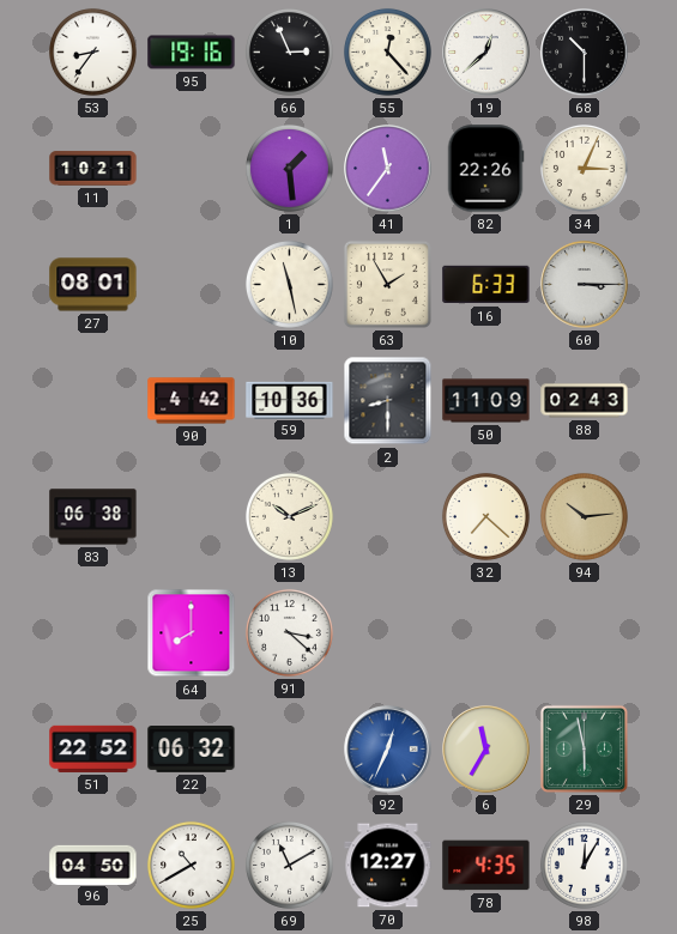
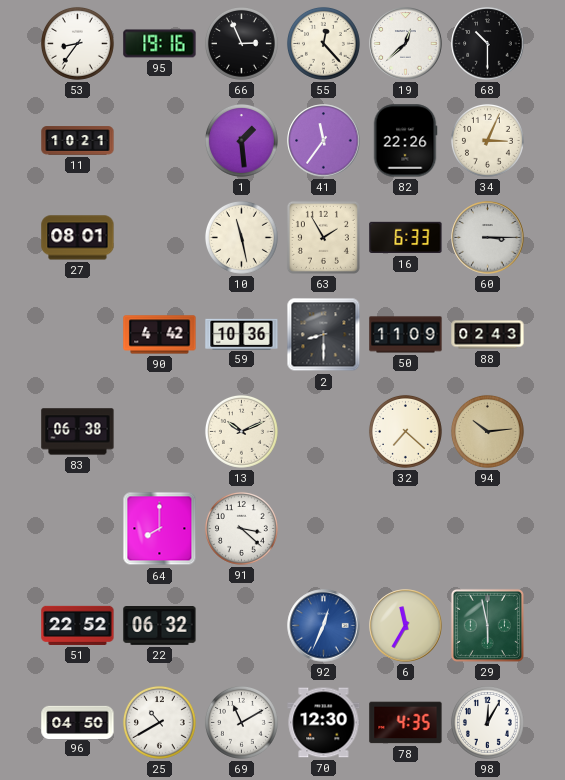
70: 12:27 -> 12:30
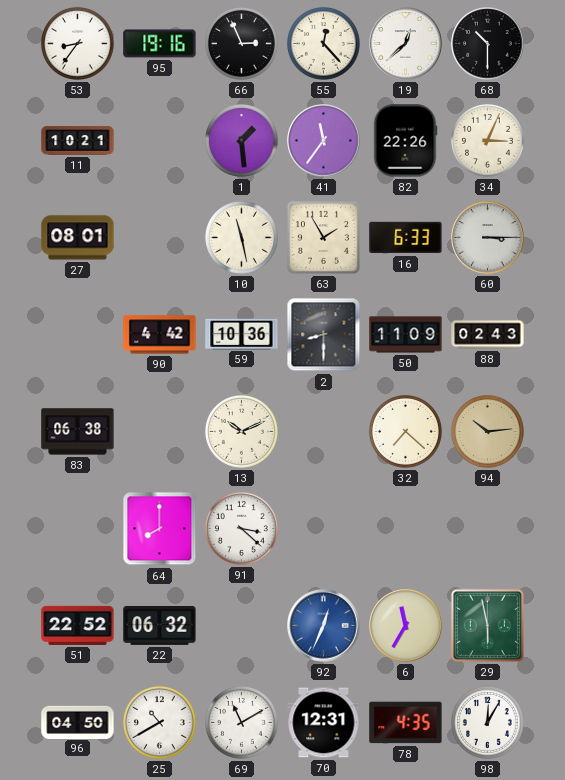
70: 12:30 -> 12:31
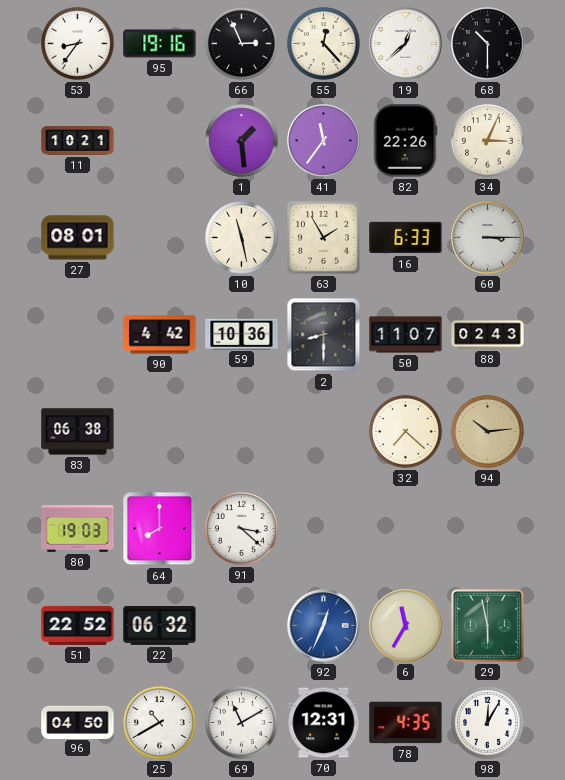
50: 11:09 -> 11:07
13: 10:11 -> none
80: none -> 19:03
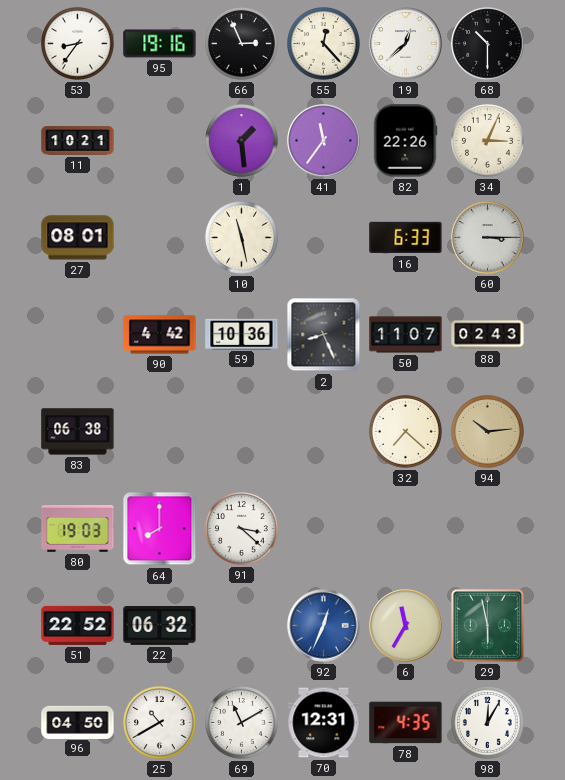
63: 1:55 -> none
2: 8:30 -> 8:26
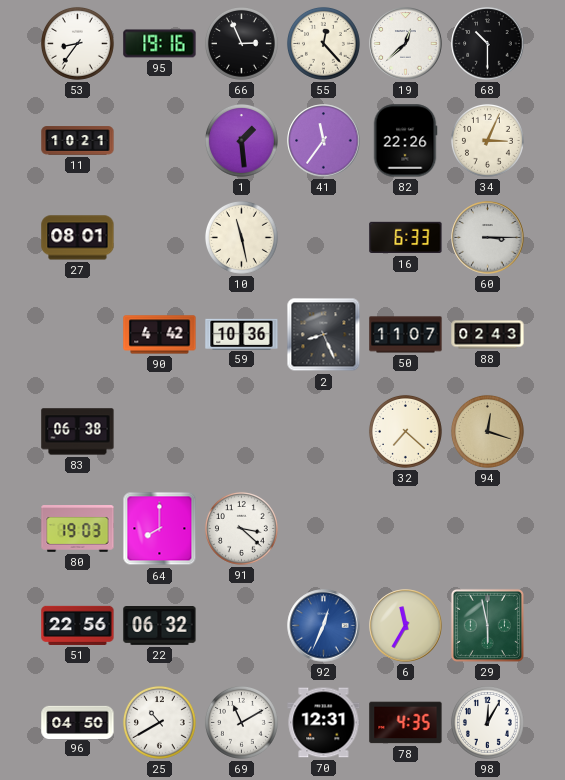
94: 10:14 -> 12:18
51: 22:52 -> 22:56
